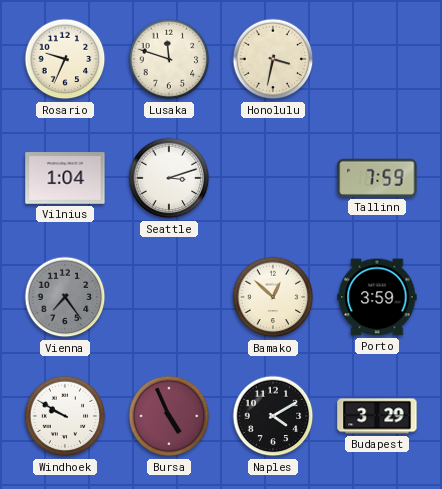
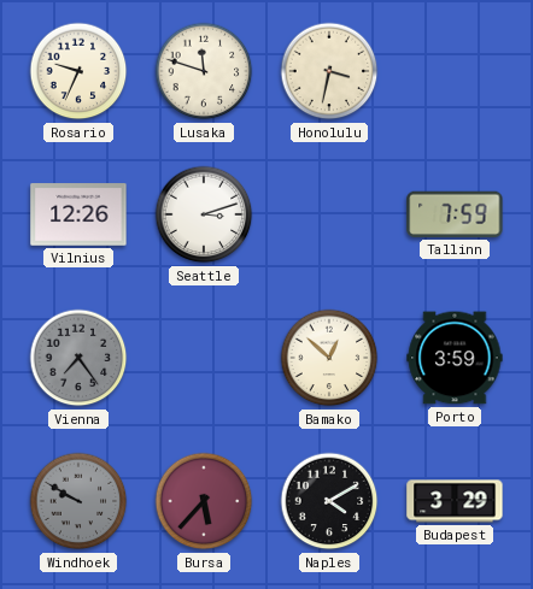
Vilnius: 1:04 -> 12:26
Windhoek dial: white -> grey
Bursa: 4:56 -> 5:37
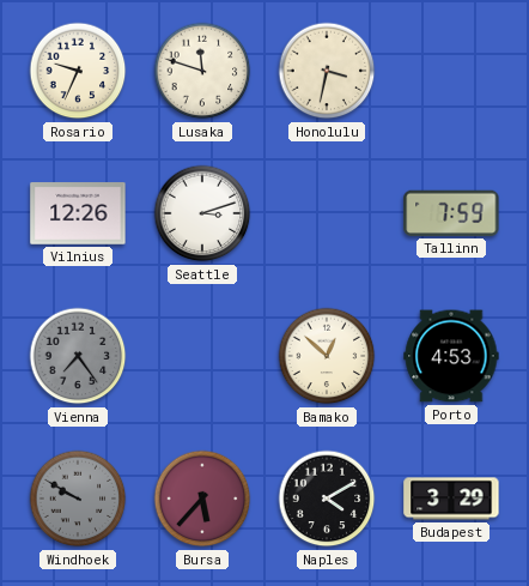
Porto: 3:59 -> 4:53
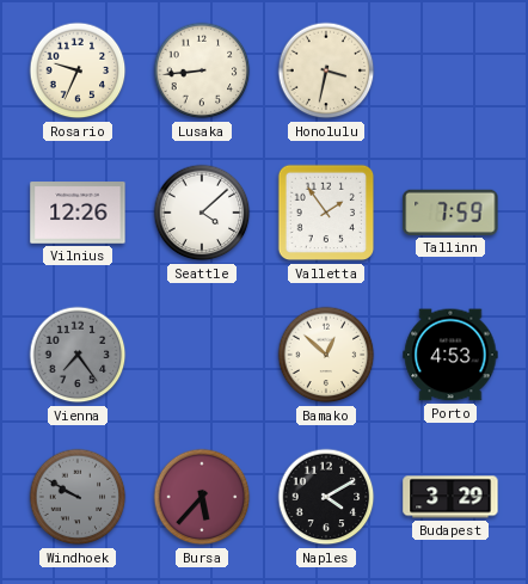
Lusaka: 11:48 -> 8:44
Seattle: 3:12 -> 4:08
Valletta: none -> 1:54
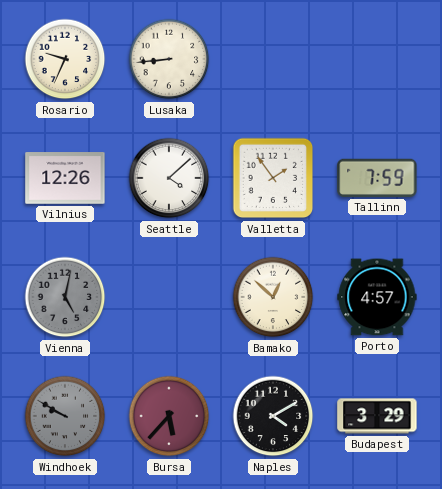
Honolulu: 3:32 -> none
Vienna: 7:24 -> 5:02
Porto: 4:53 -> 4:57
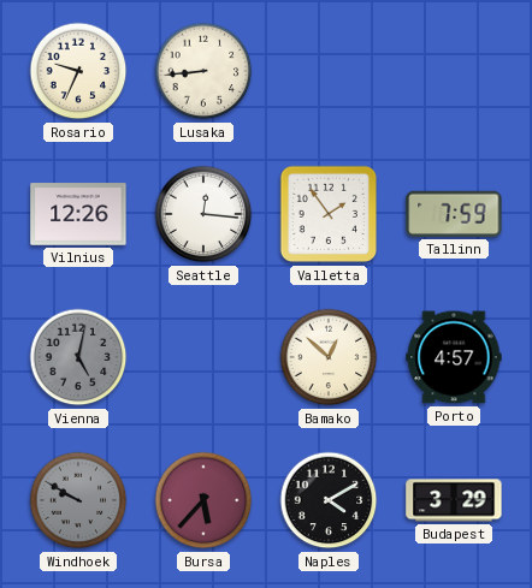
Seattle: 4:08 -> 12:16
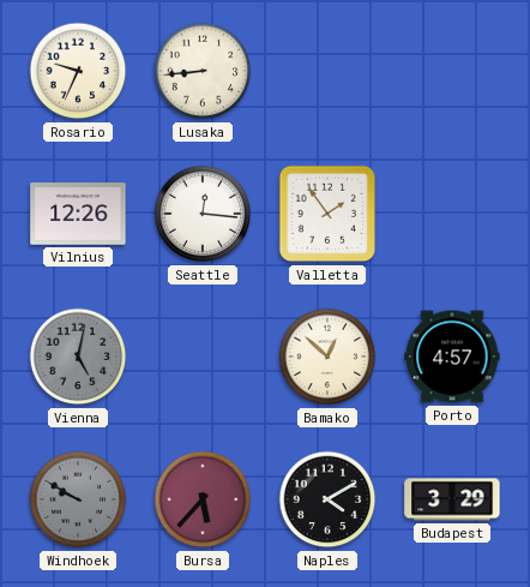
Tallinn: 7:59 -> none
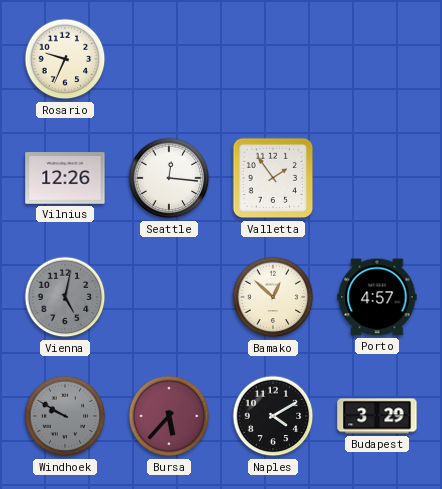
Lusaka: 8:44 -> none
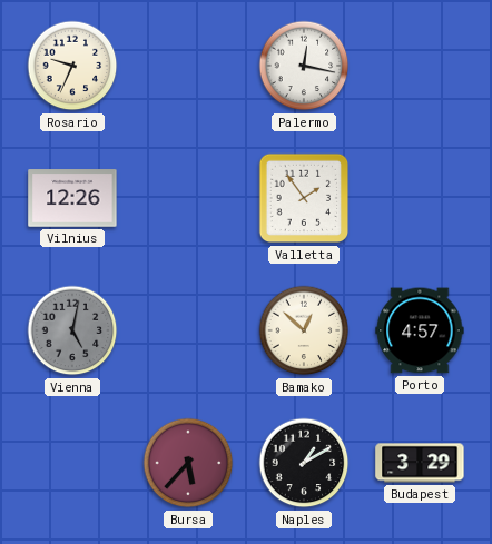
Palermo: none -> 12:17
Seattle: 12:16 -> none
Windhoek: 9:50 -> none
Naples: 4:10 -> 1:10
